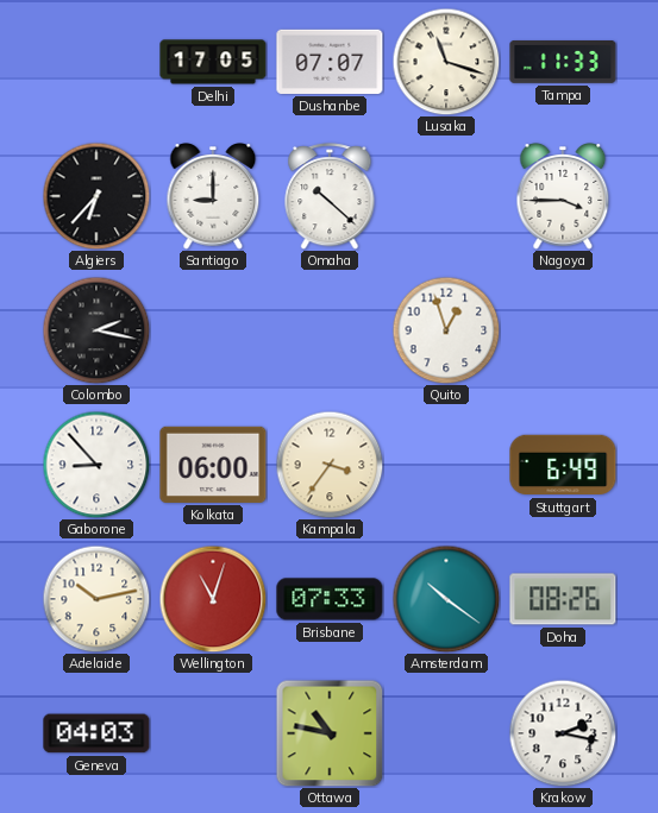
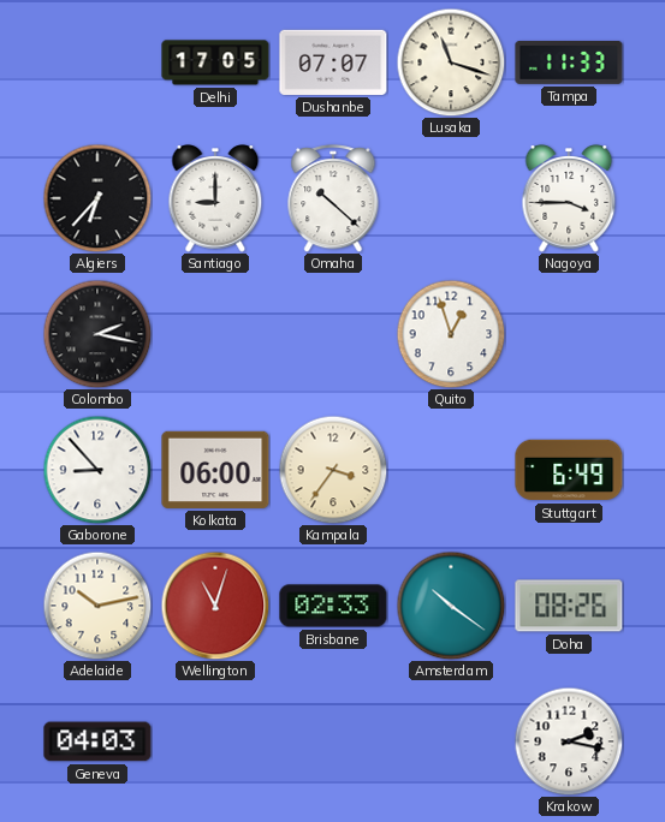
Brisbane: 07:33 -> 02:33
Ottawa: 10:47 -> none
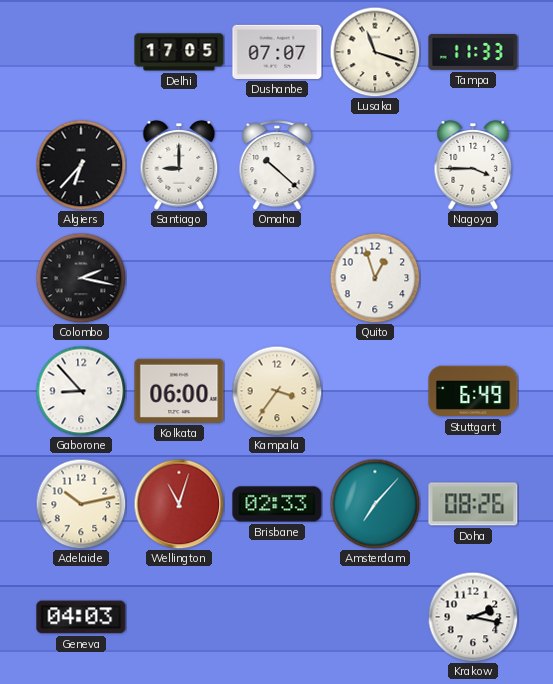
Amsterdam: 10:21 -> 7:07
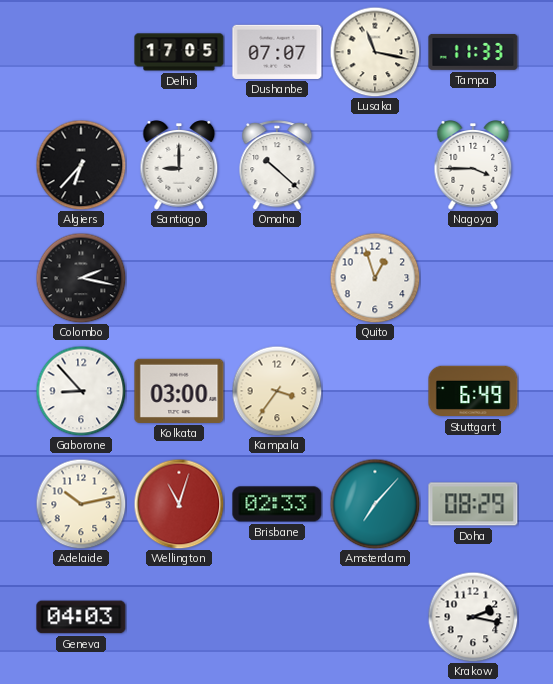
Lusaka: 11:18 -> 11:17
Kolkata: 06:00 -> 03:00
Doha: 08:26 -> 08:29
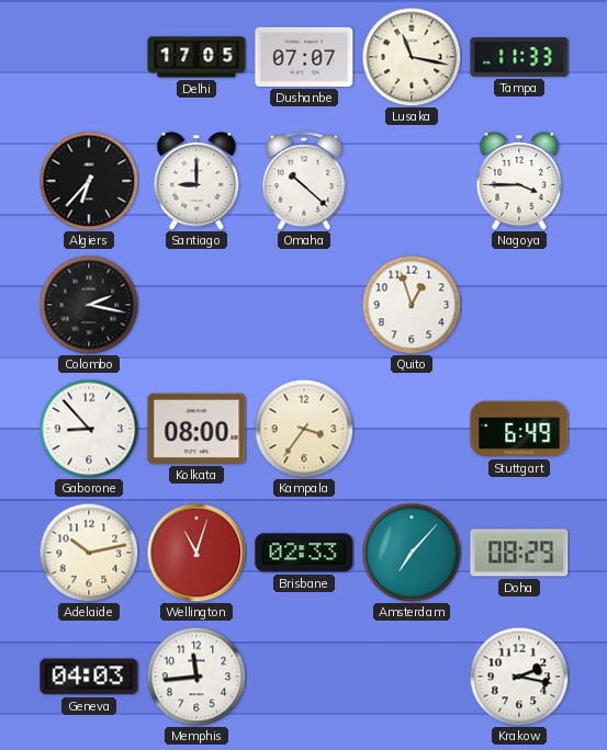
Kolkata: 03:00 -> 08:00
Memphis: none -> 11:44
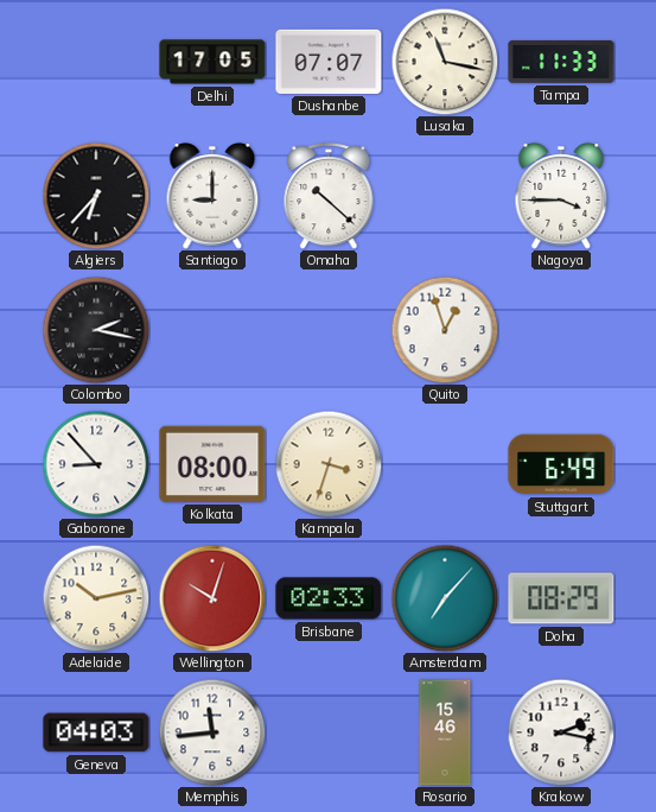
Kampala: 3:36 -> 3:33
Wellington: 11:03 -> 10:03
Rosario: none -> 15:46
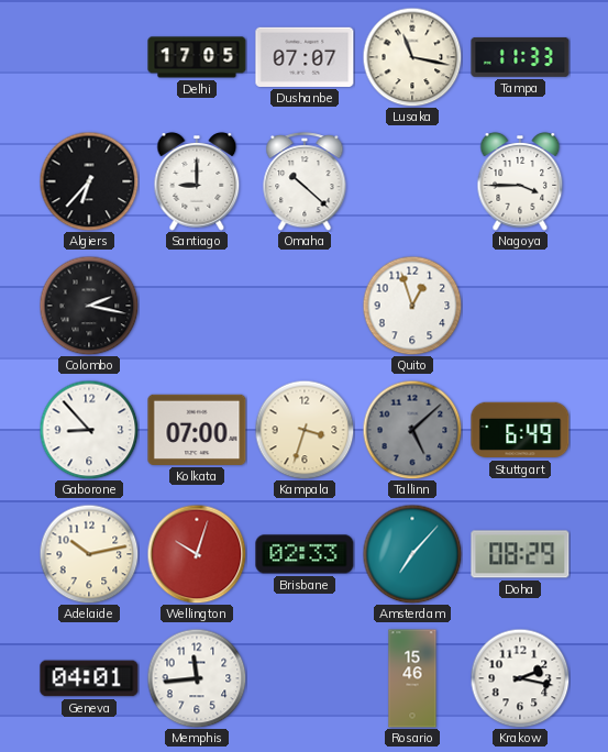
Kolkata: 08:00 -> 07:00
Tallinn: none -> 5:08
Geneva: 04:03 -> 04:01
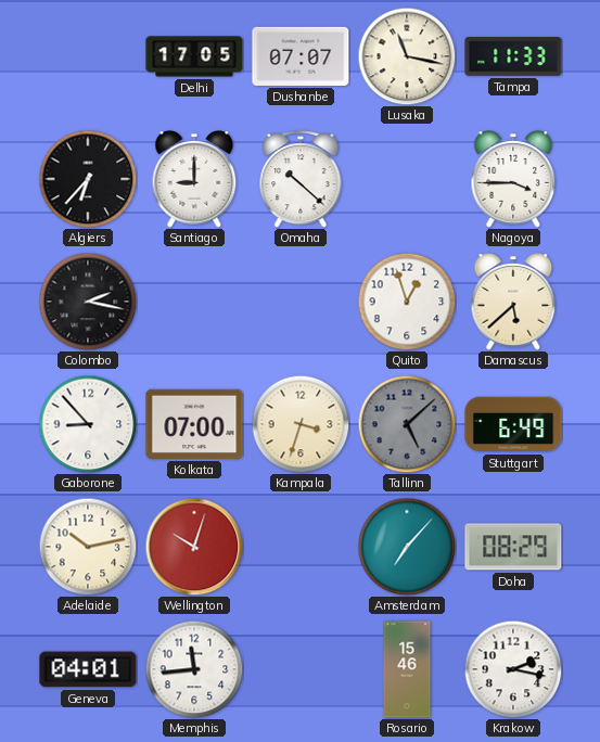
Damascus: none -> 5:38
Brisbane: 02:33 -> none
